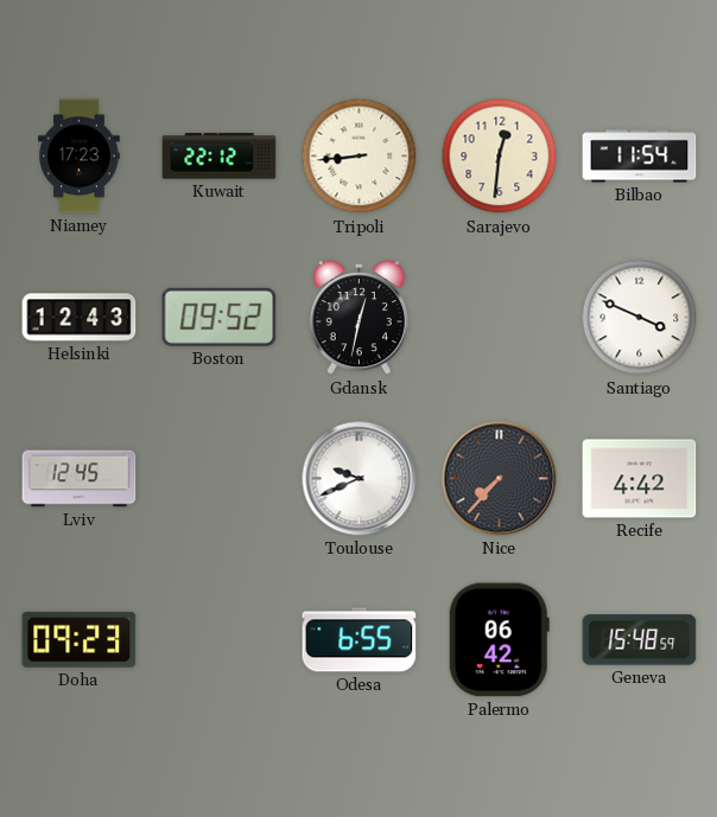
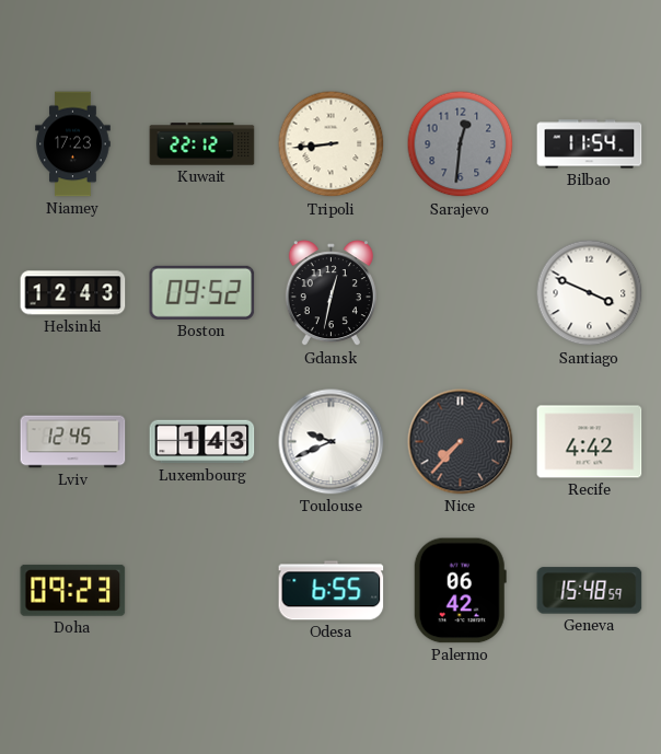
Sarajevo dial: cream -> grey
Luxembourg: none -> 1:43
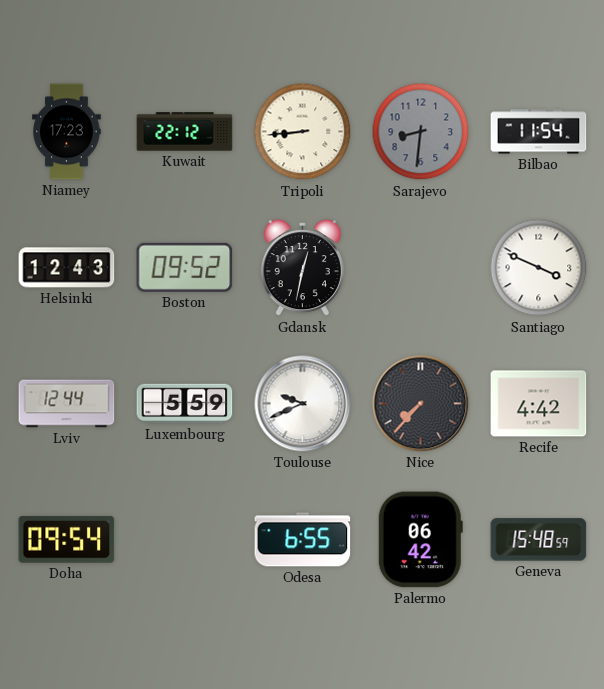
Sarajevo: 12:31 -> 8:31
Lviv: 12:45 -> 12:44
Luxembourg: 1:43 -> 5:59
Doha: 09:23 -> 09:54
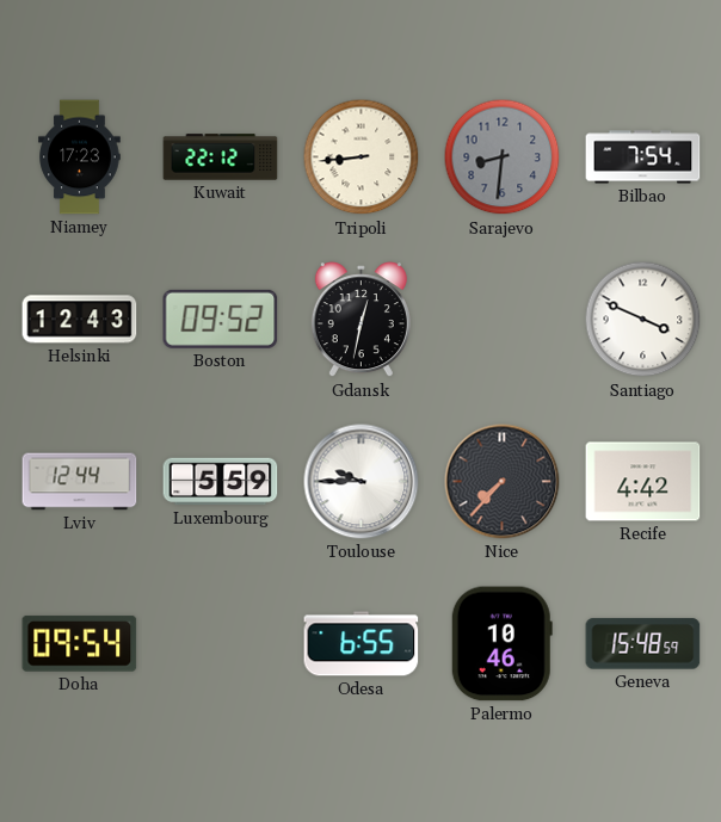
Bilbao: 11:54 -> 7:54
Toulouse: 9:41 -> 9:45
Palermo: 06:42 -> 10:46
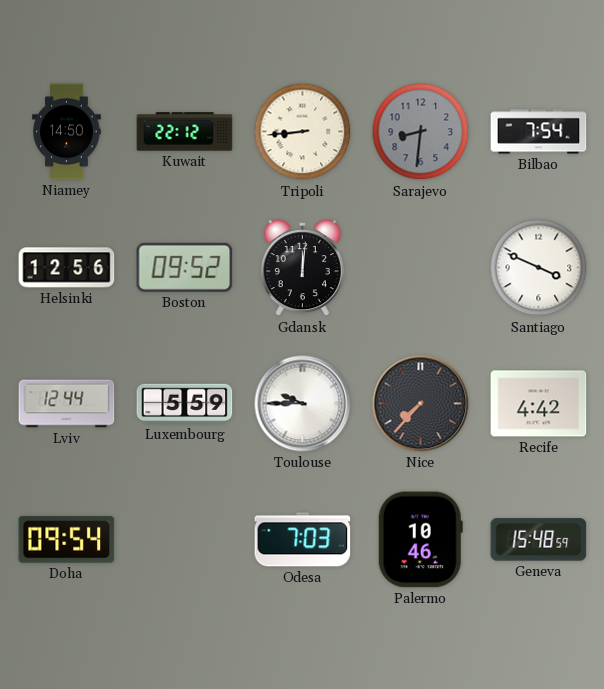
Niamey: 17:23 -> 14:50
Helsinki: 12:43 -> 12:56
Gdansk: 12:32 -> 12:01
Odesa: 6:55 -> 7:03
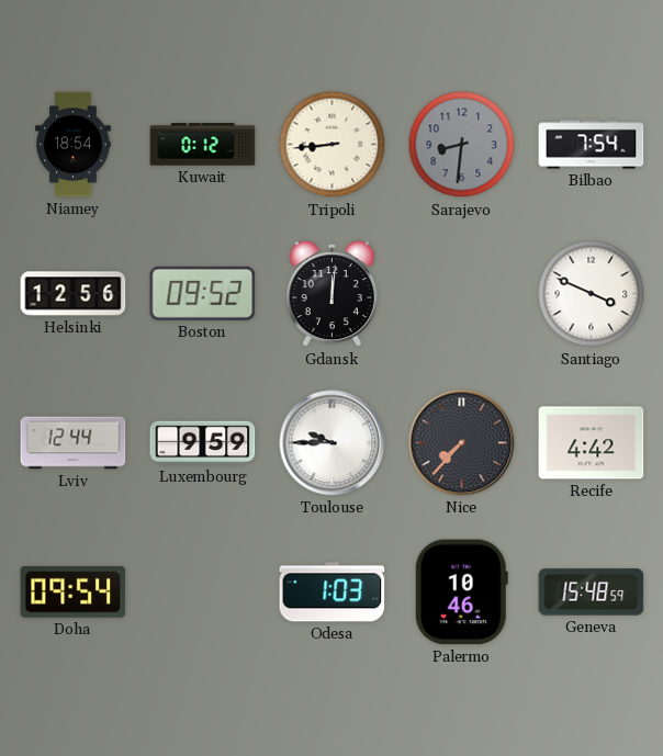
Niamey: 14:50 -> 18:54
Kuwait: 22:12 -> 0:12
Luxembourg: 5:59 -> 9:59
Odesa: 7:03 -> 1:03
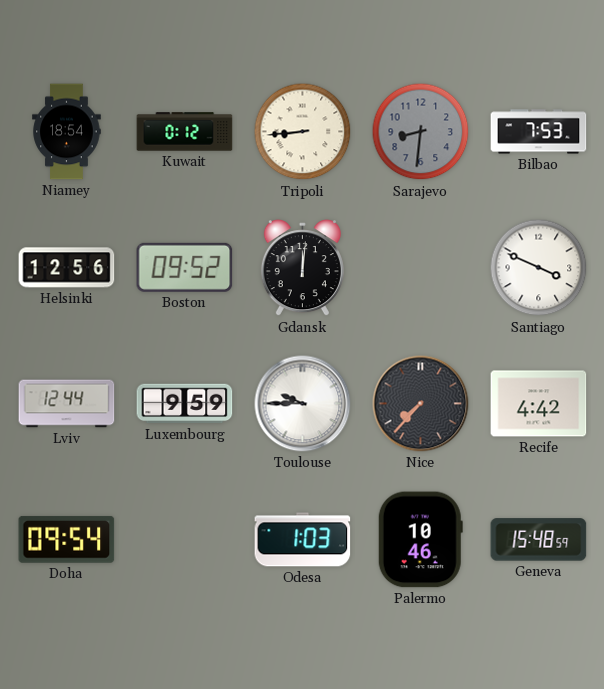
Bilbao: 7:54 -> 7:53
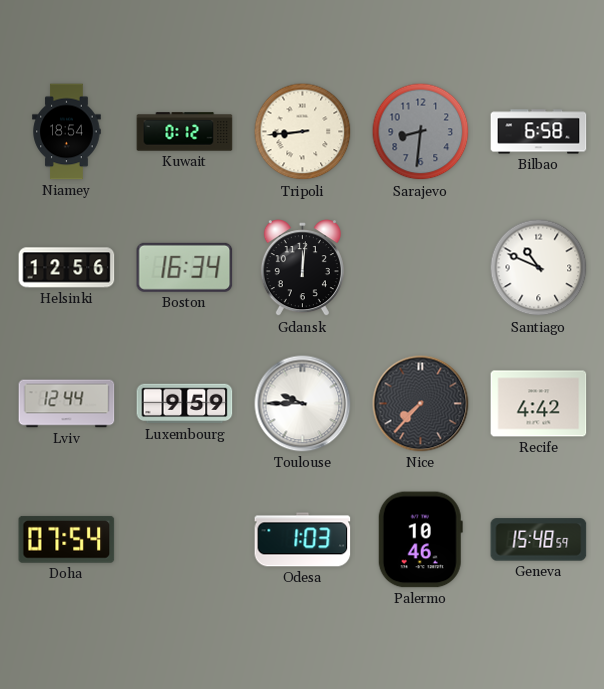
Bilbao: 7:53 -> 6:58
Boston: 09:52 -> 16:34
Santiago: 3:49 -> 10:49
Doha: 09:54 -> 07:54
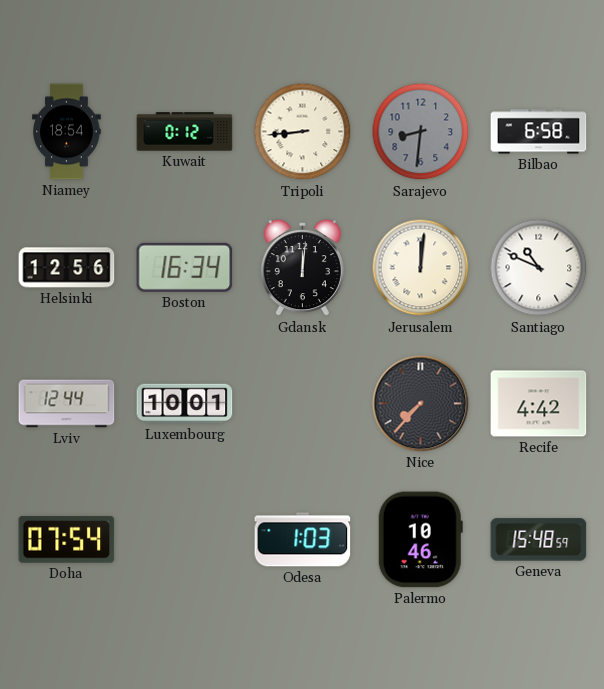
Jerusalem: none -> 12:01
Luxembourg: 9:59 -> 10:01
Toulouse: 9:45 -> none
